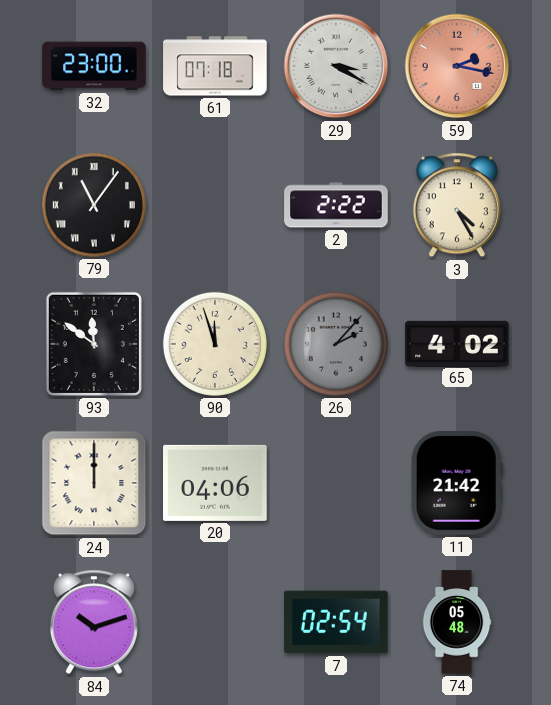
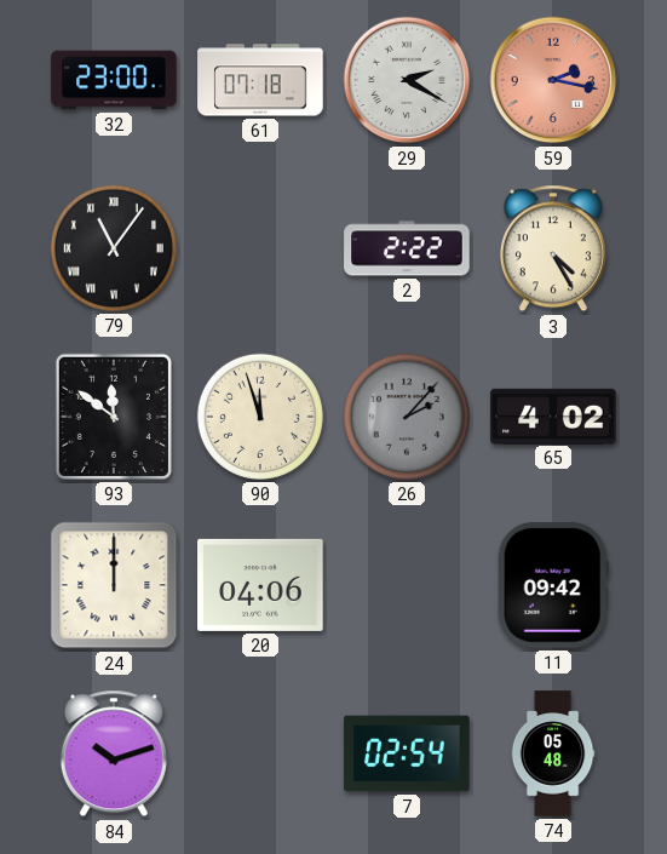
29: 3:20 -> 2:20
11: 21:42 -> 09:42
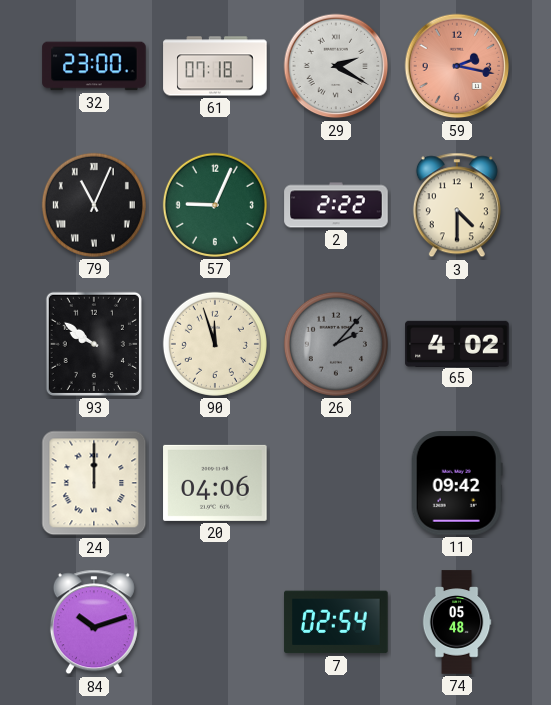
79: 11:06 -> 11:04
57: none -> 9:04
3: 4:25 -> 4:30
93: 11:51 -> 9:51
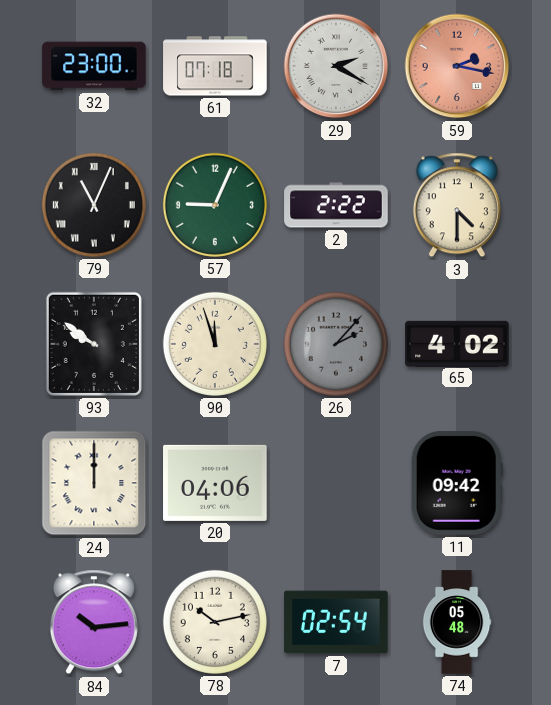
84: 10:12 -> 10:14
78: none -> 10:13
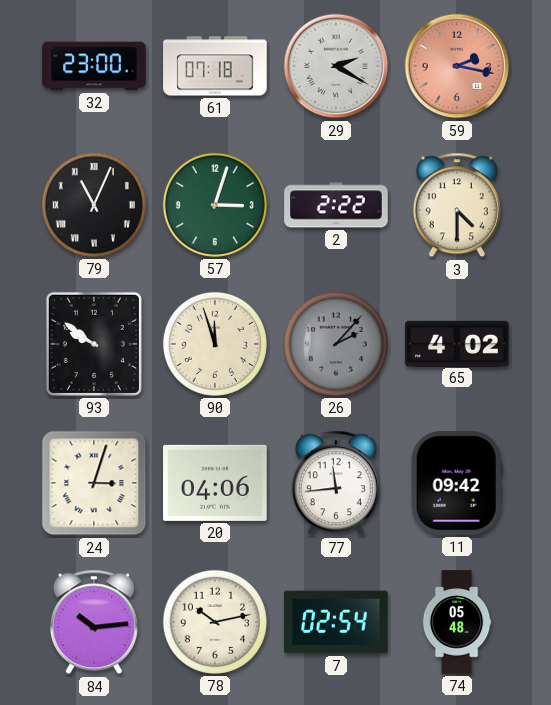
57: 9:04 -> 3:03
24: 12:00 -> 3:03
77: none -> 11:44
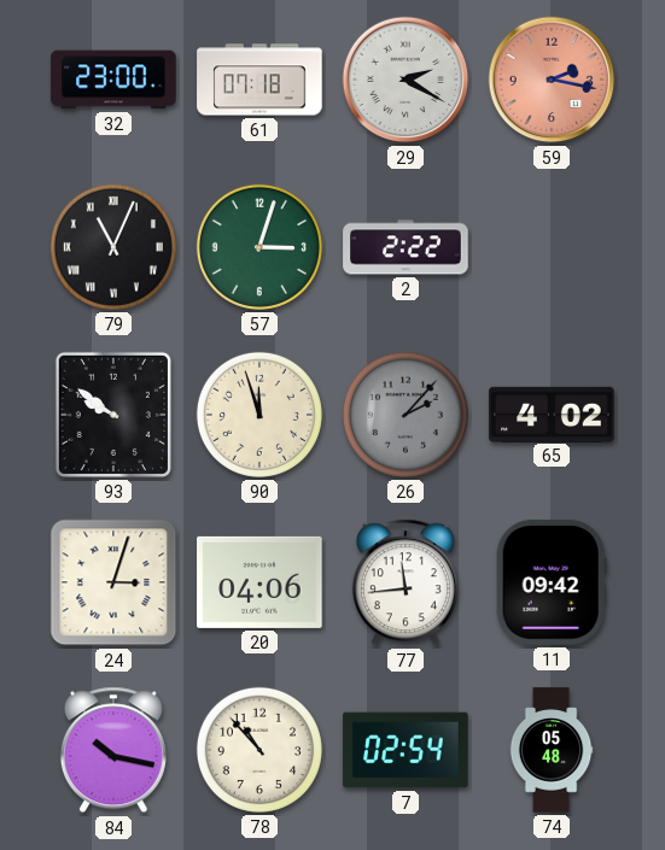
3: 4:30 -> none
84: 10:14 -> 10:17
78: 10:13 -> 10:53
